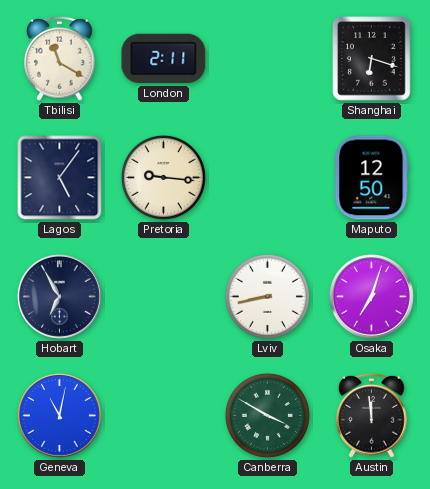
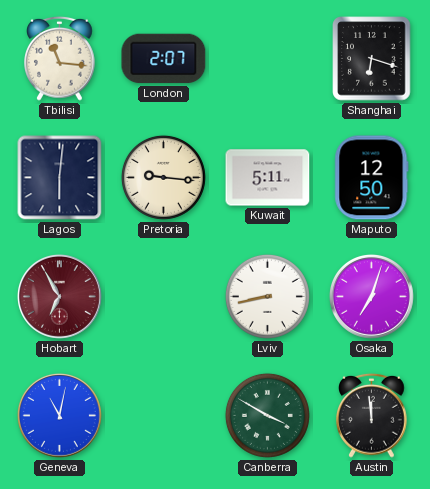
Tbilisi: 11:20 -> 11:16
London: 2:11 -> 2:07
Lagos: 5:06 -> 6:01
Kuwait: none -> 5:11
Hobart dial: navy -> burgundy
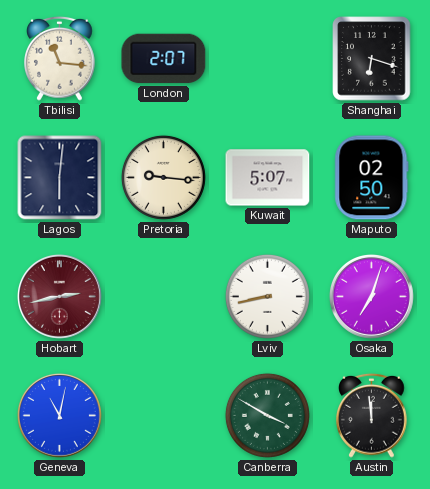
Kuwait: 5:11 -> 5:07
Maputo: 12:50 -> 02:50
Hobart: 6:55 -> 2:43
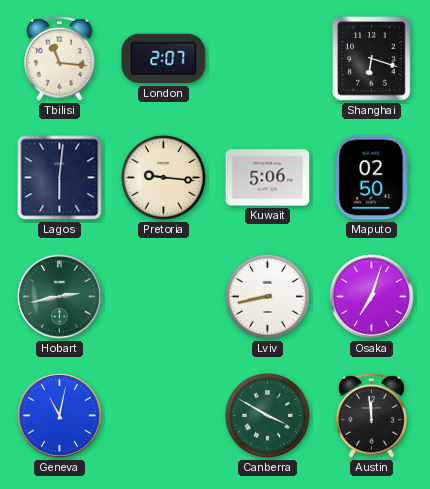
Kuwait: 5:07 -> 5:06
Hobart dial: burgundy -> green
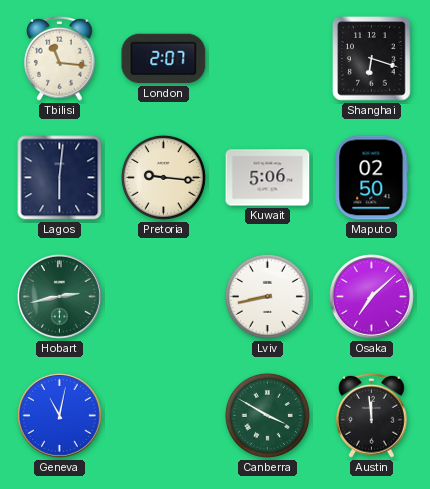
Osaka: 7:03 -> 7:08
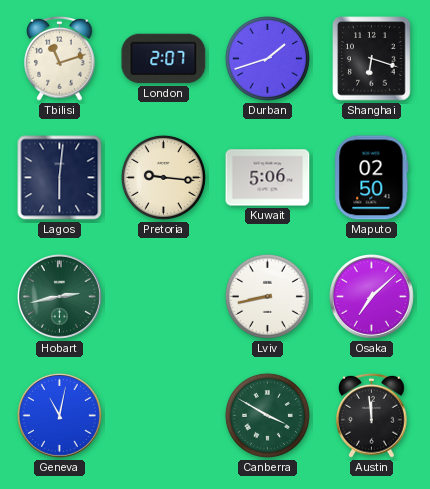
Tbilisi: 11:16 -> 11:12
Durban: none -> 1:42
